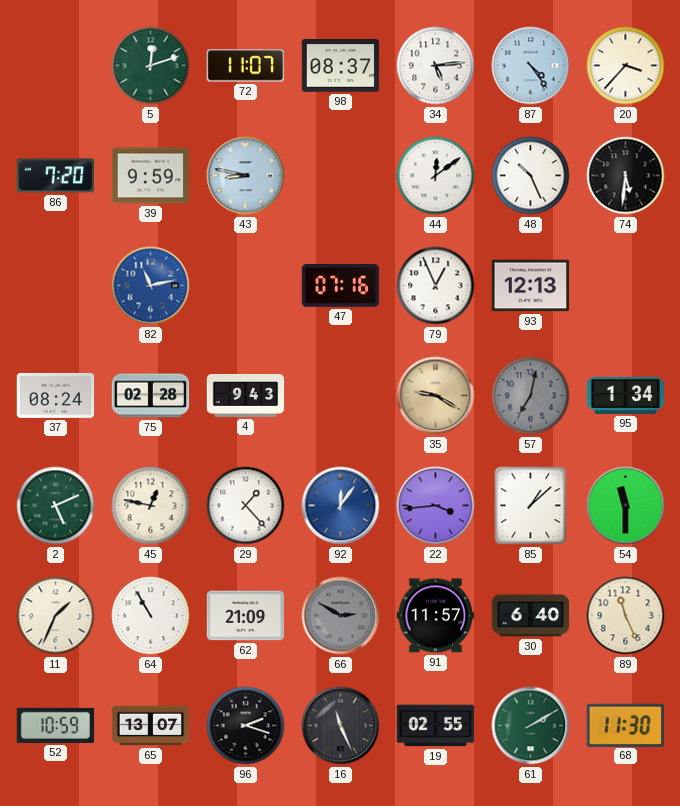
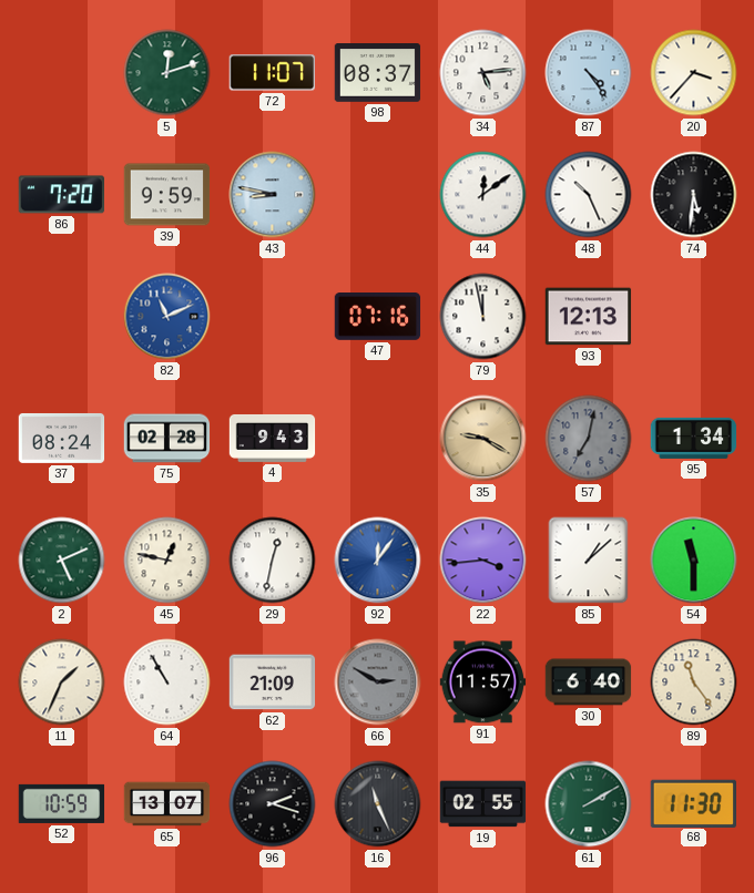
82: 11:13 -> 11:11
79: 12:56 -> 11:58
29: 1:23 -> 12:32
89: 11:26 -> 11:24
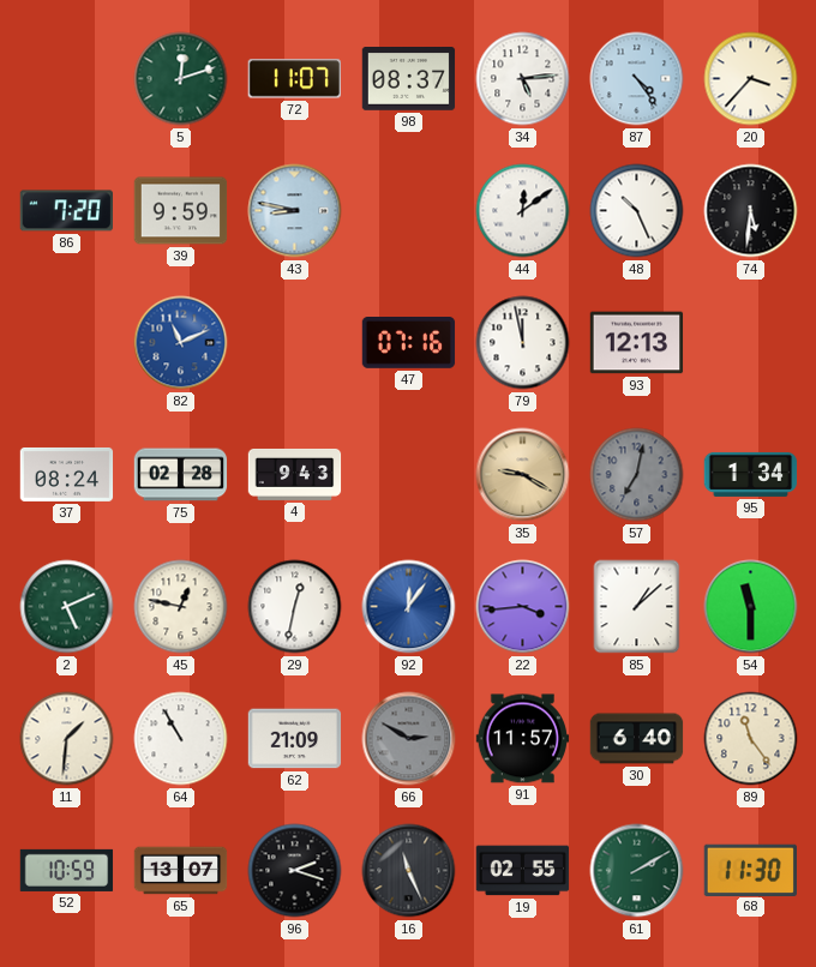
11: 1:34 -> 1:31
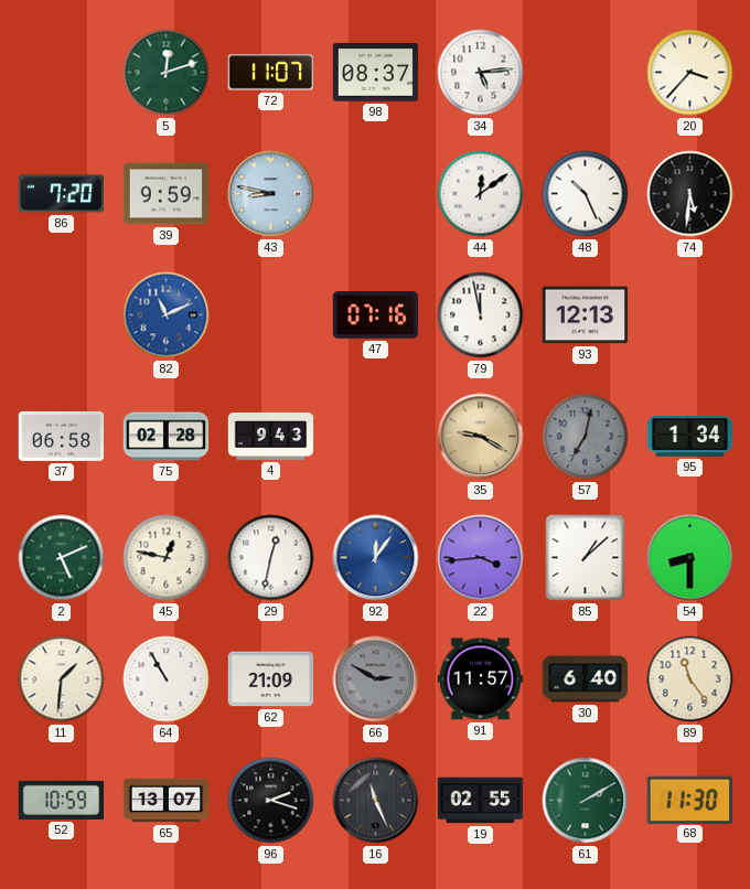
87: 4:24 -> none
37: 08:24 -> 06:58
54: 11:30 -> 8:30
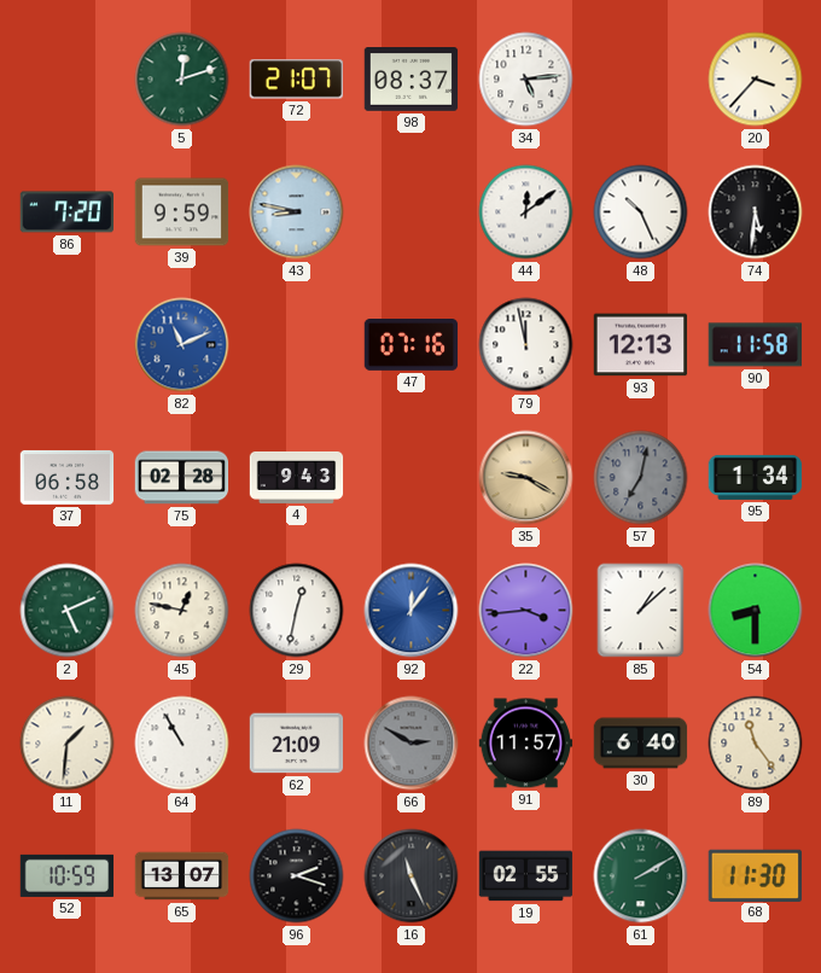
72: 11:07 -> 21:07
90: none -> 11:58
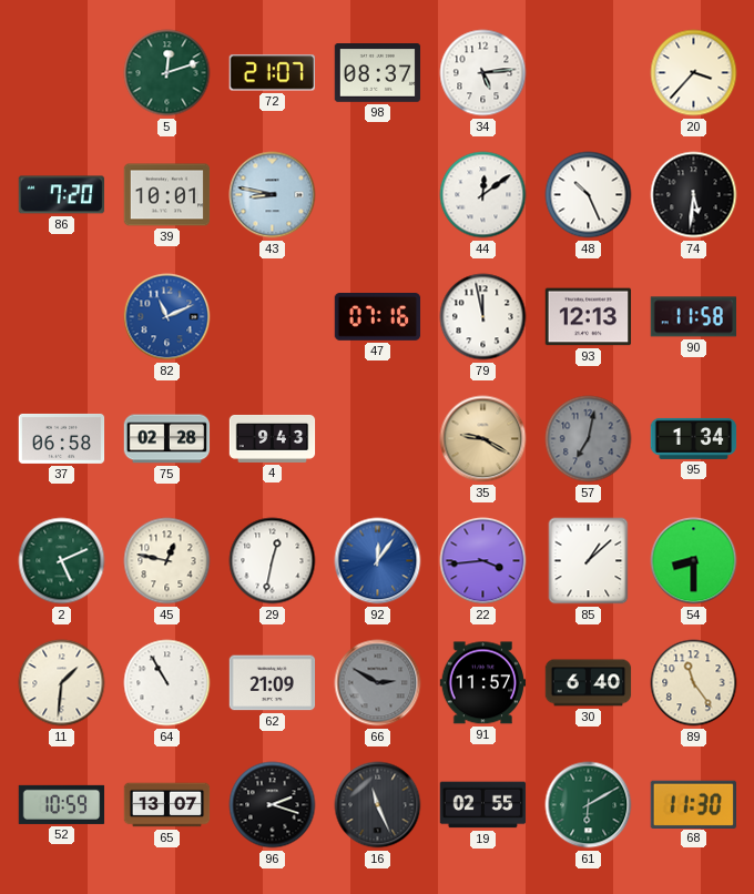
39: 9:59 -> 10:01
61: 2:10 -> 6:10
